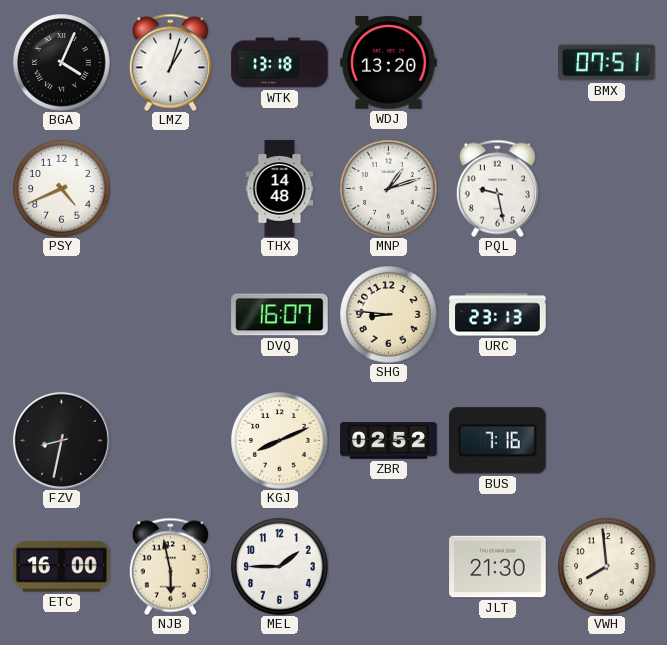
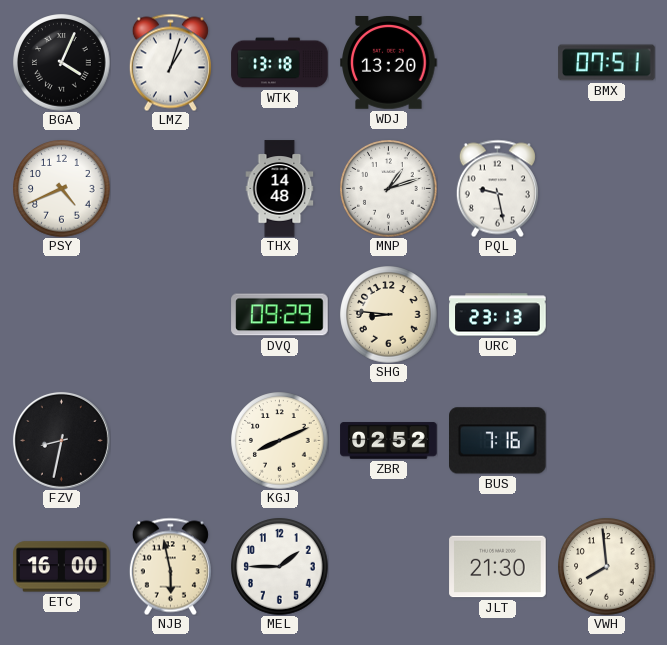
DVQ: 16:07 -> 09:29
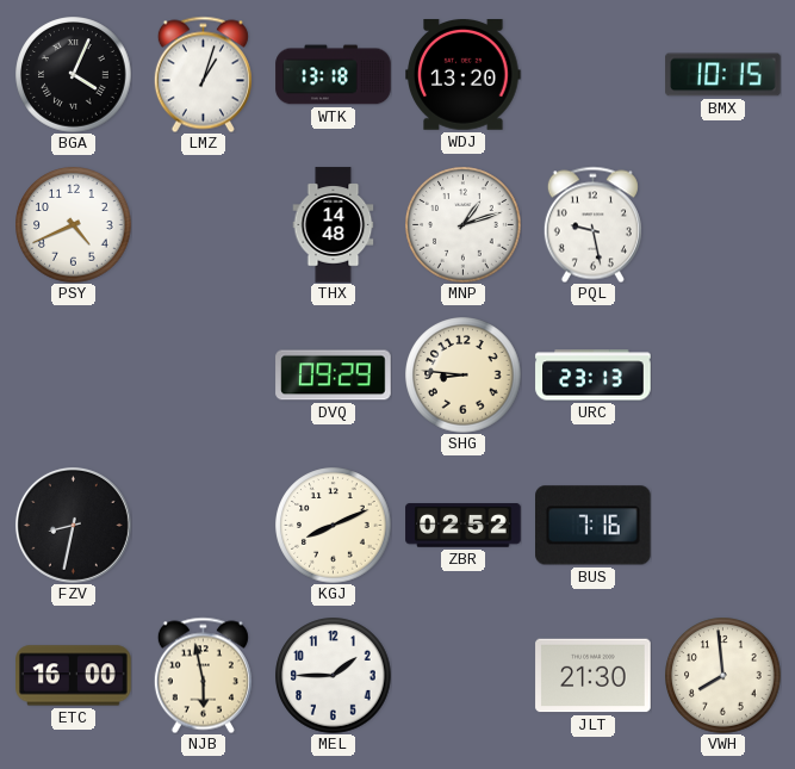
BMX: 07:51 -> 10:15
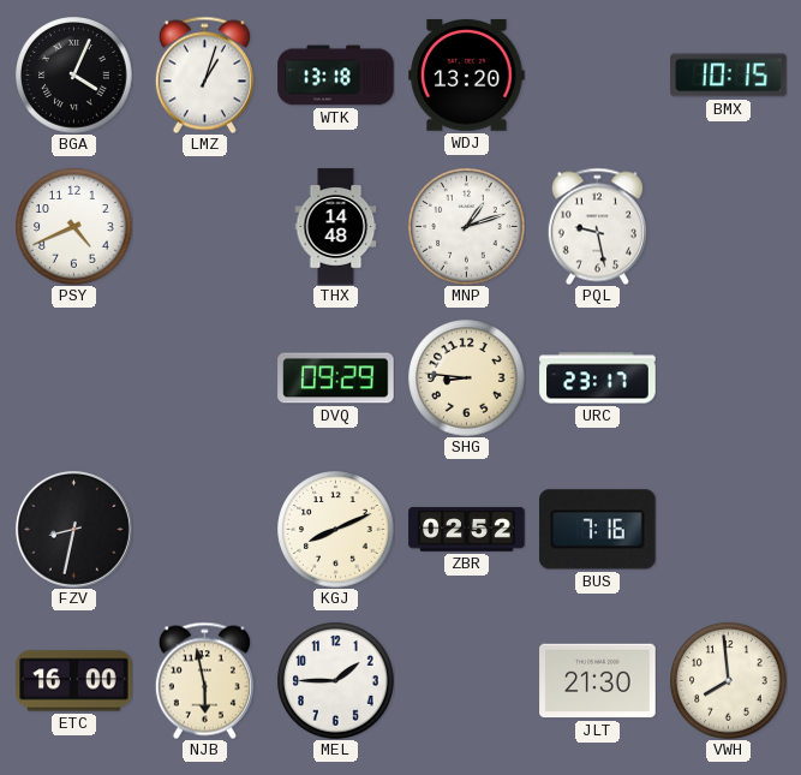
URC: 23:13 -> 23:17
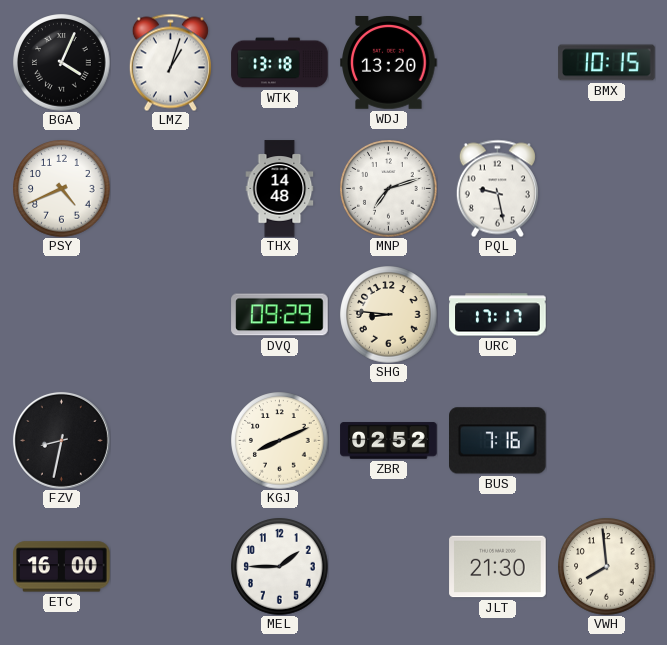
MNP: 1:12 -> 7:12
URC: 23:17 -> 17:17
NJB: 5:58 -> none
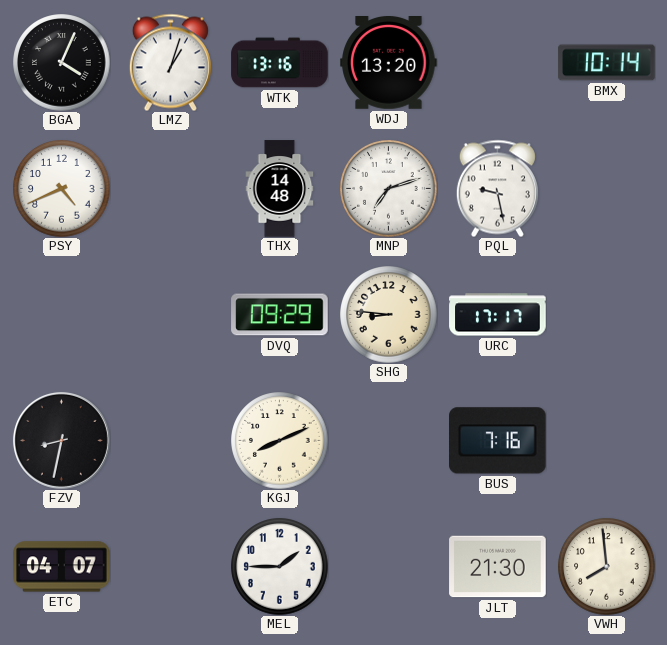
WTK: 13:18 -> 13:16
BMX: 10:15 -> 10:14
ZBR: 02:52 -> none
ETC: 16:00 -> 04:07
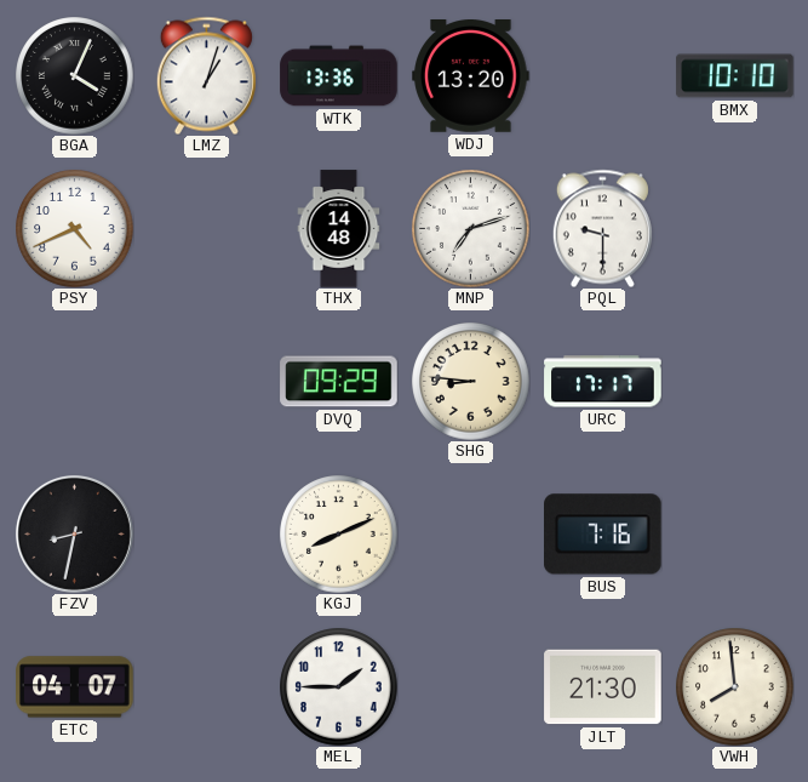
WTK: 13:16 -> 13:36
BMX: 10:14 -> 10:10
PQL: 9:28 -> 9:30
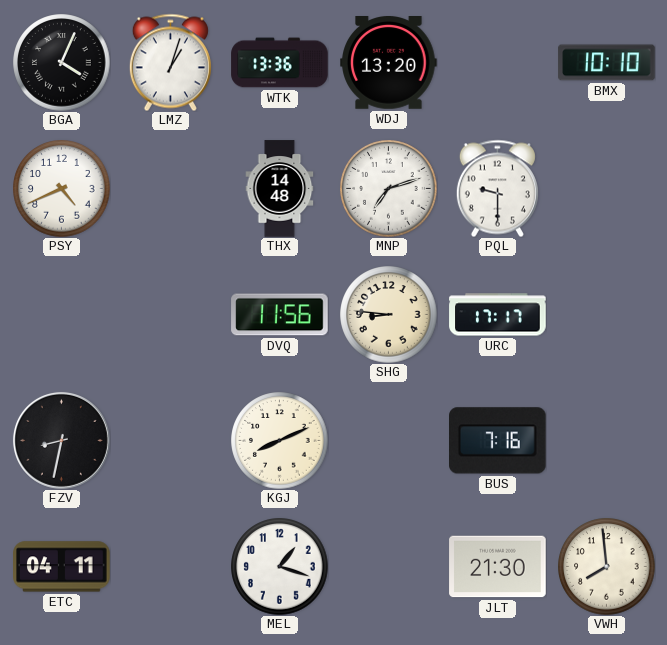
DVQ: 09:29 -> 11:56
ETC: 04:07 -> 04:11
MEL: 1:45 -> 1:18
